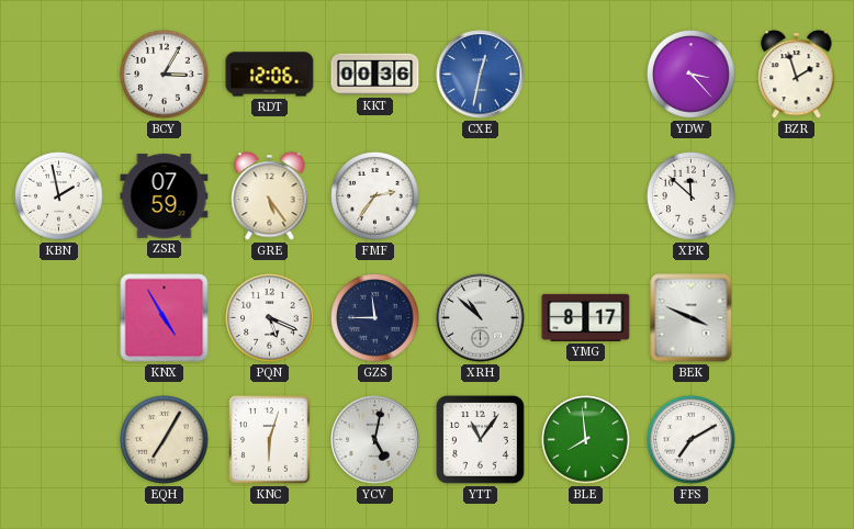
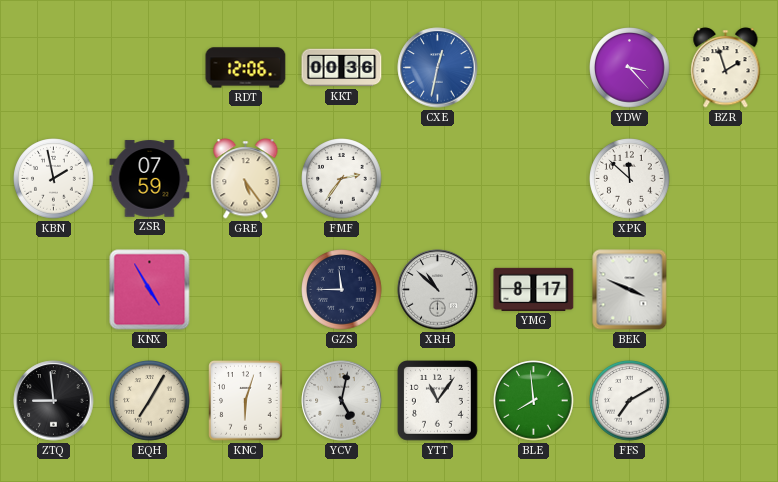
BCY: 3:05 -> none
PQN: 5:19 -> none
ZTQ: none -> 8:59
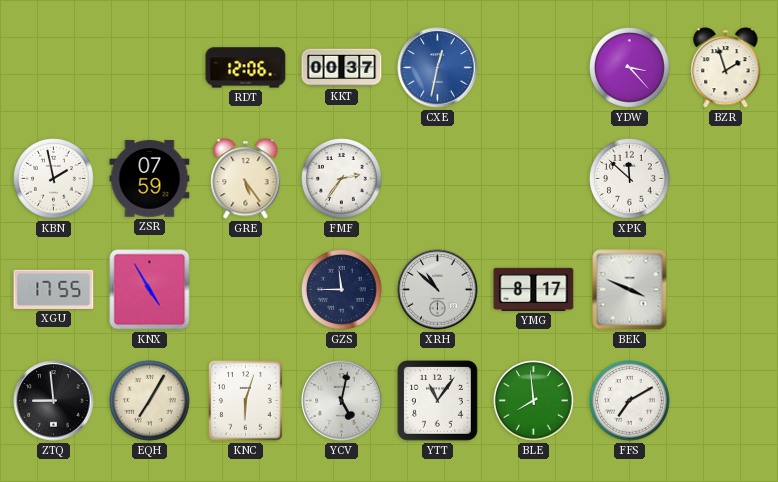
KKT: 00:36 -> 00:37
XGU: none -> 17:55
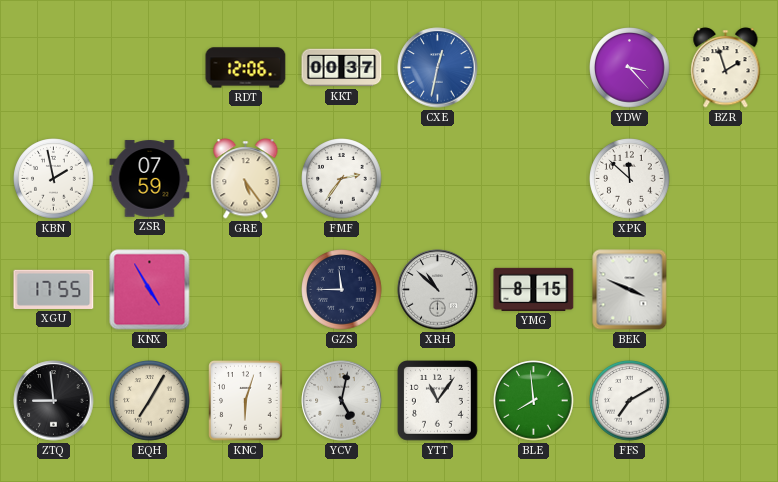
YMG: 8:17 -> 8:15
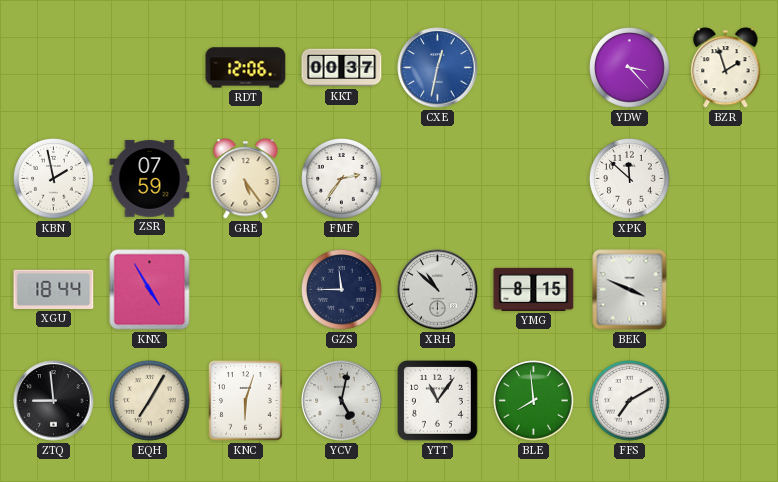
XGU: 17:55 -> 18:44
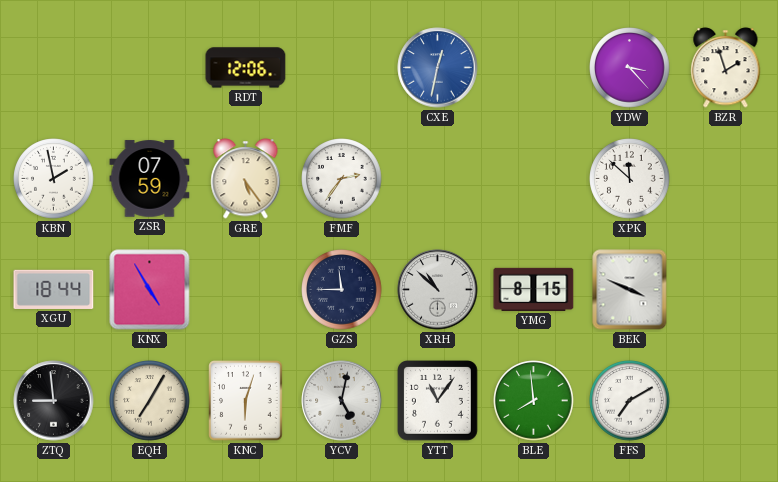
KKT: 00:37 -> none
